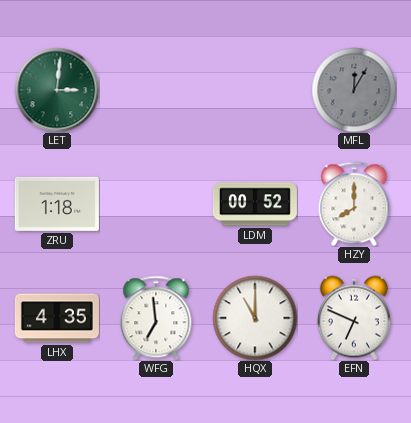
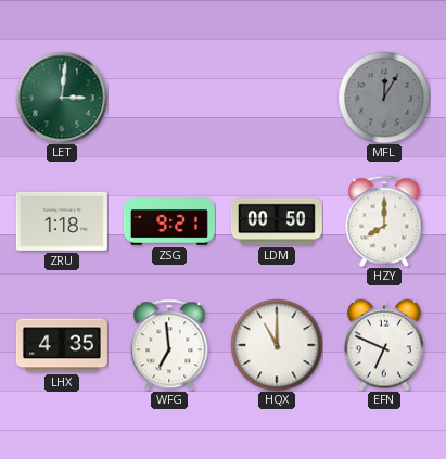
ZSG: none -> 9:21
LDM: 00:52 -> 00:50
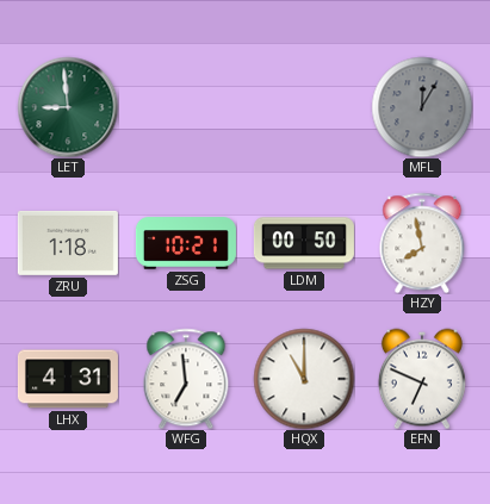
LET: 3:01 -> 8:59
ZSG: 9:21 -> 10:21
HZY: 8:00 -> 7:58
LHX: 4:35 -> 4:31
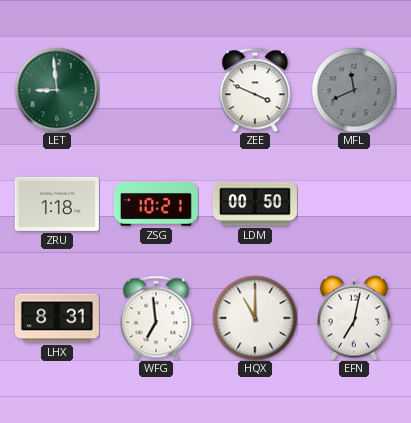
ZEE: none -> 3:49
MFL: 12:05 -> 11:41
HZY: 7:58 -> none
LHX: 4:31 -> 8:31
EFN: 6:49 -> 7:02
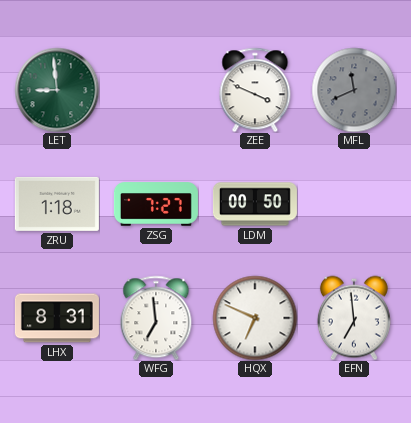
ZSG: 10:21 -> 7:27
HQX: 11:00 -> 6:49
EFN: 7:02 -> 6:59
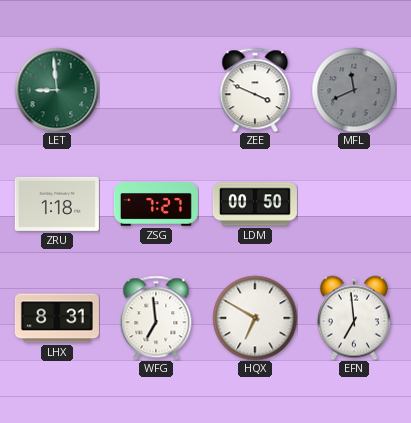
HQX: 6:49 -> 6:50
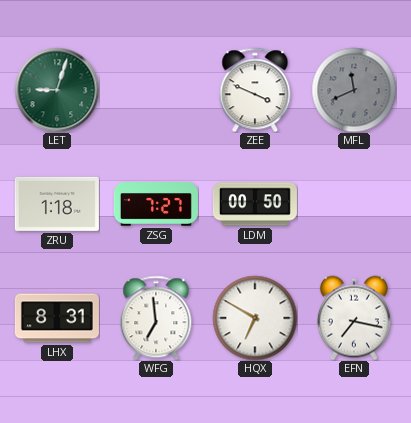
LET: 8:59 -> 9:03
EFN: 6:59 -> 7:17
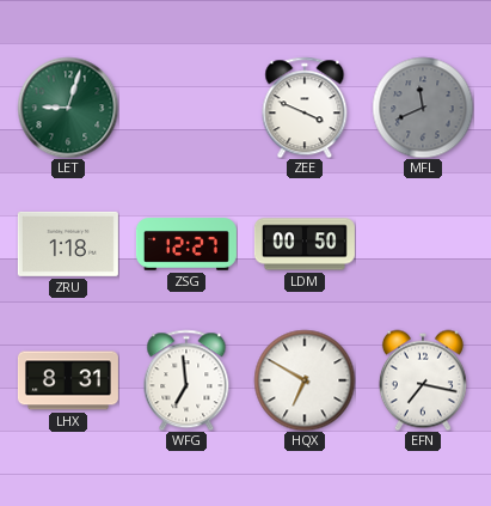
ZSG: 7:27 -> 12:27
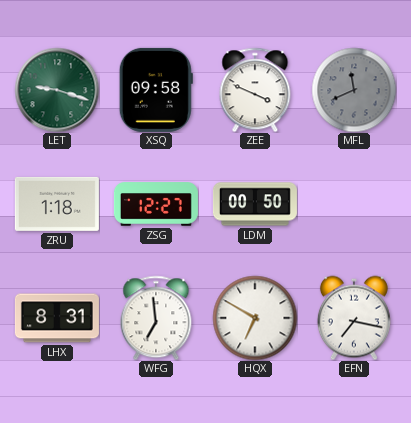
LET: 9:03 -> 9:18
XSQ: none -> 09:58
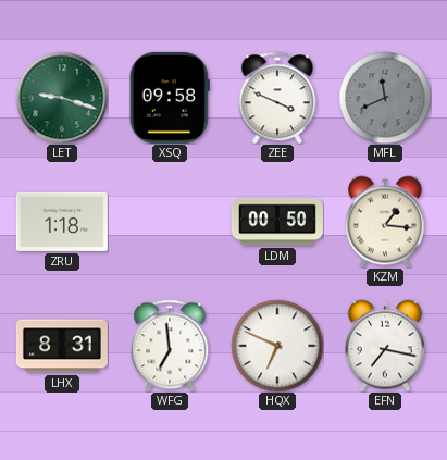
ZSG: 12:27 -> none
KZM: none -> 1:16
HQX: 6:50 -> 6:49
